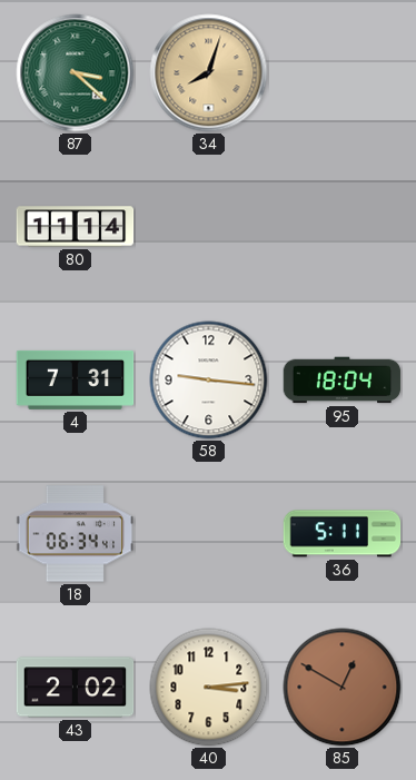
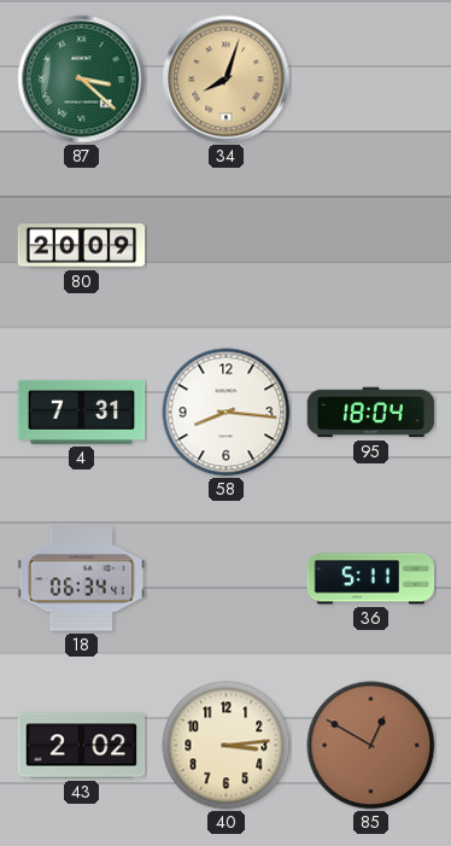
80: 11:14 -> 20:09
58: 9:16 -> 8:16
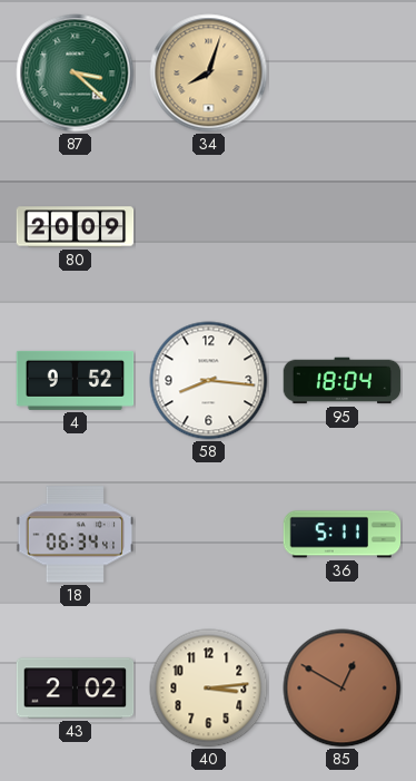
4: 7:31 -> 9:52
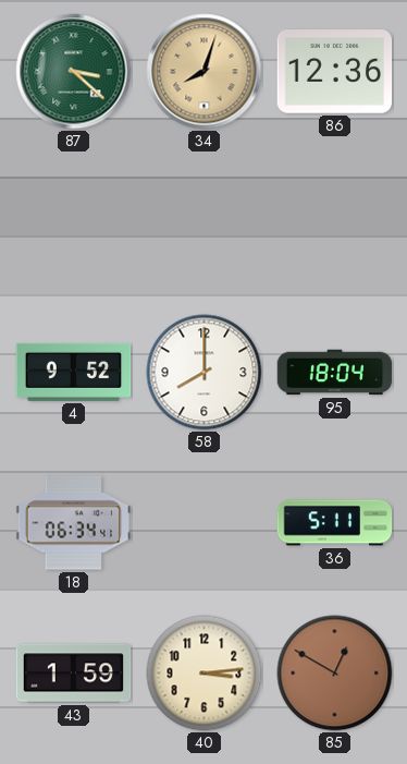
86: none -> 12:36
80: 20:09 -> none
58: 8:16 -> 8:00
43: 2:02 -> 1:59
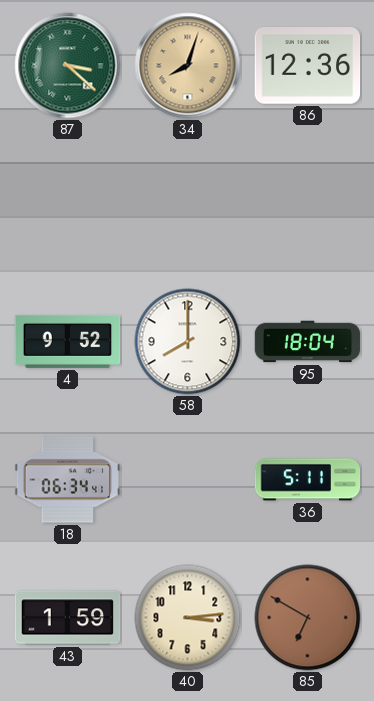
85: 12:50 -> 6:50
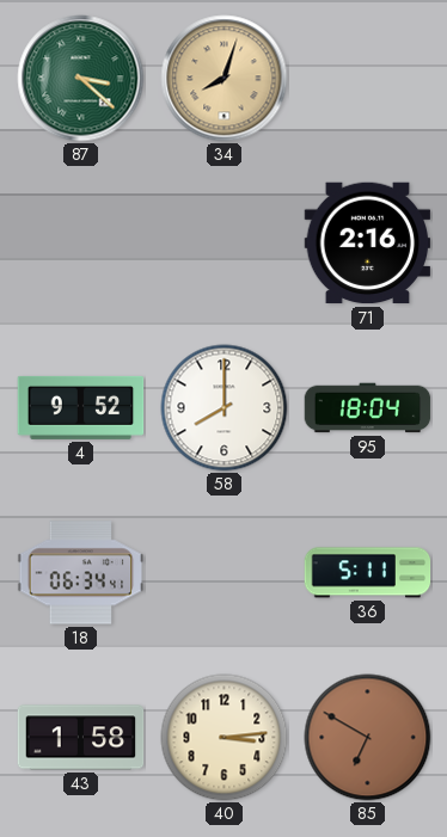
86: 12:36 -> none
71: none -> 2:16
43: 1:59 -> 1:58
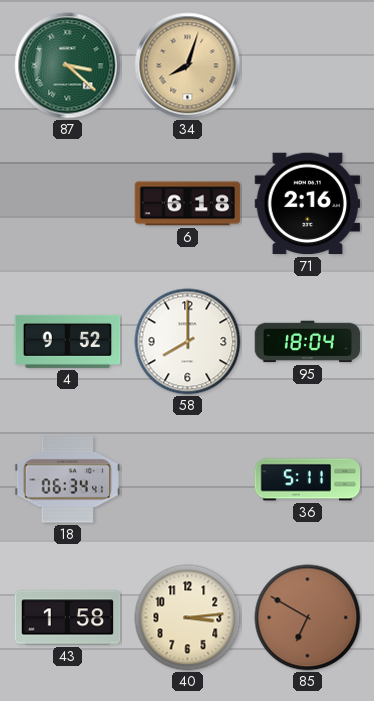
6: none -> 6:18
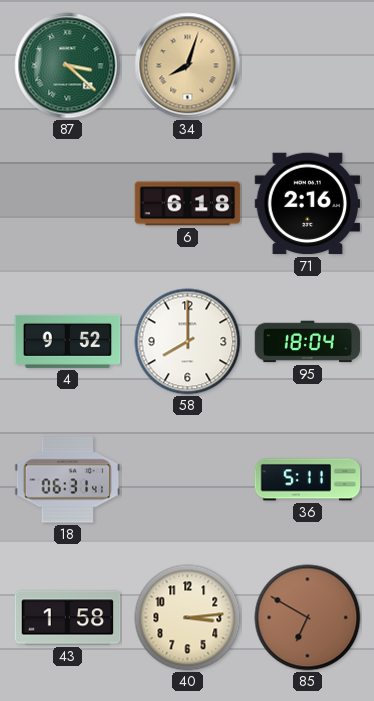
18: 06:34 -> 06:31
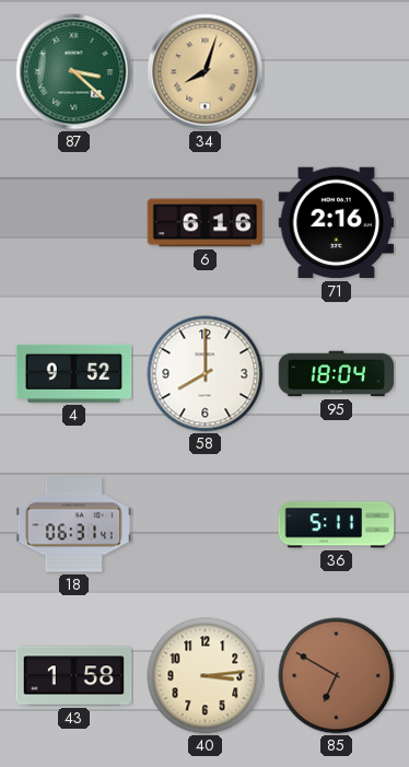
6: 6:18 -> 6:16
